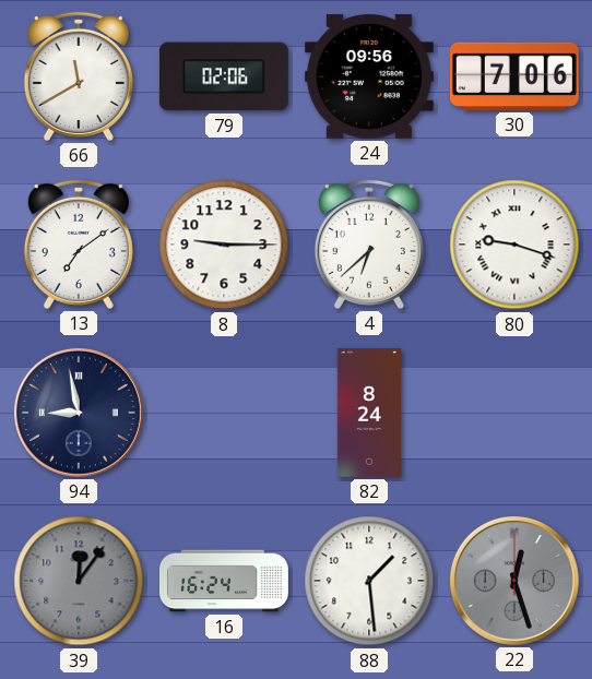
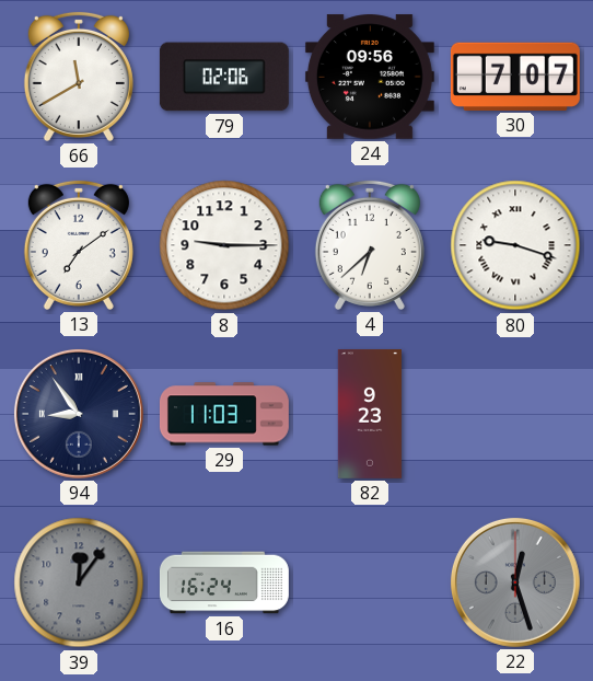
30: 7:06 -> 7:07
94: 8:58 -> 8:54
29: none -> 11:03
82: 8:24 -> 9:23
88: 1:29 -> none
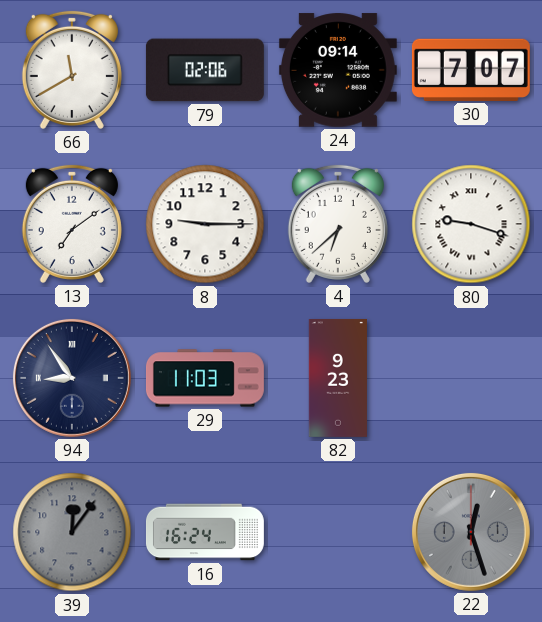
24: 09:56 -> 09:14
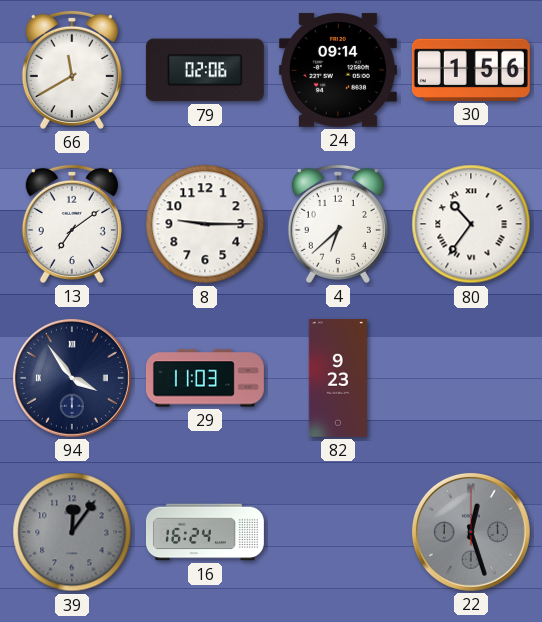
30: 7:07 -> 1:56
80: 9:18 -> 10:36
94: 8:54 -> 3:54
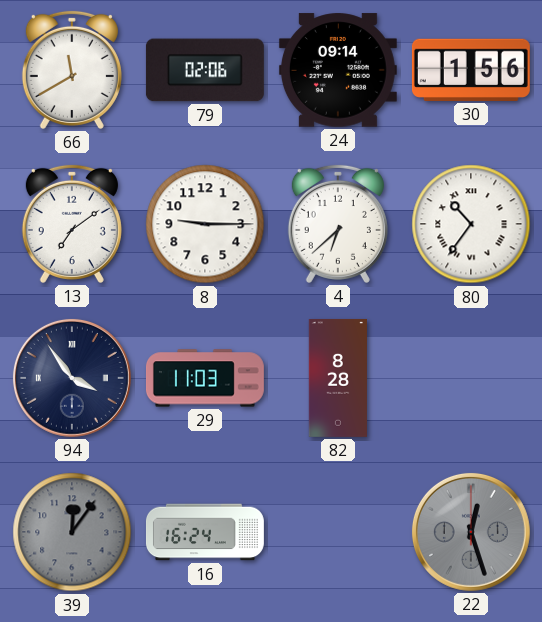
82: 9:23 -> 8:28
